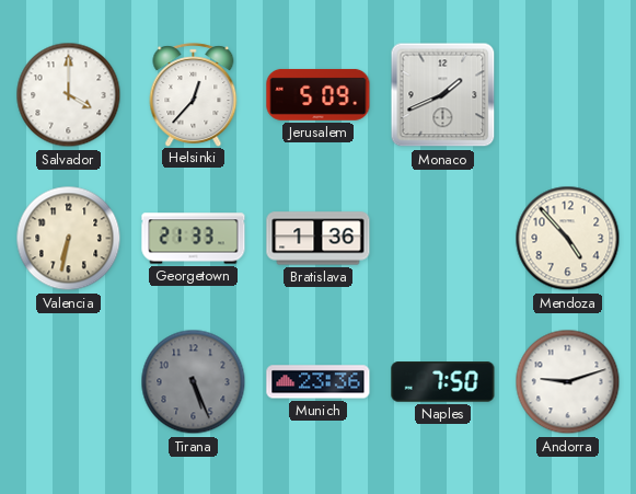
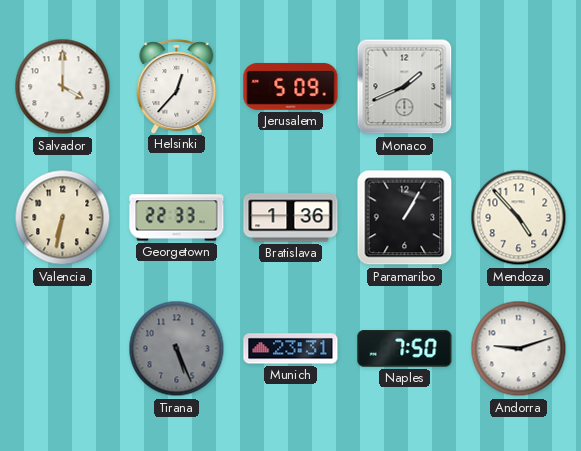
Georgetown: 21:33 -> 22:33
Paramaribo: none -> 1:05
Munich: 23:36 -> 23:31
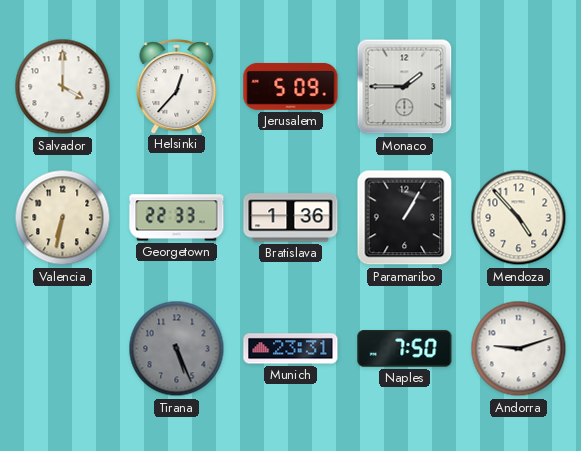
Monaco: 1:41 -> 1:45
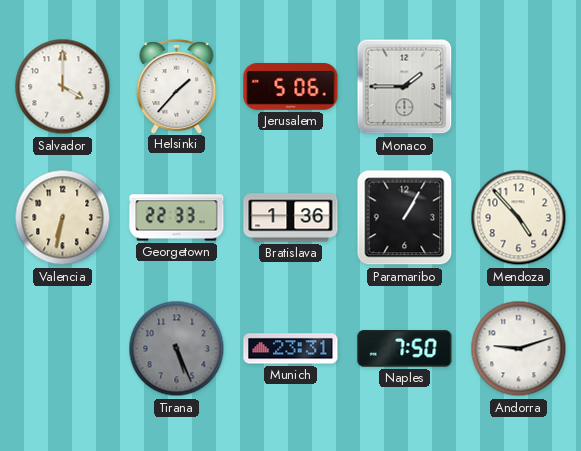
Helsinki: 12:37 -> 1:37
Jerusalem: 5:09 -> 5:06
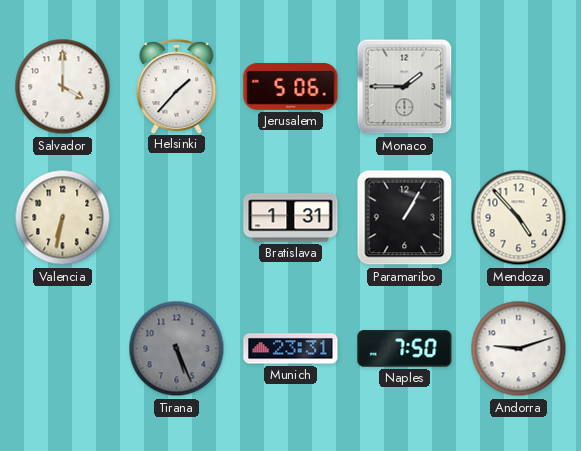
Georgetown: 22:33 -> none
Bratislava: 1:36 -> 1:31
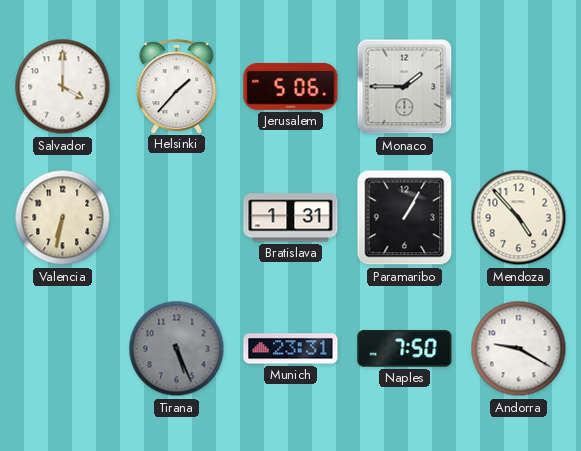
Andorra: 9:12 -> 9:20
